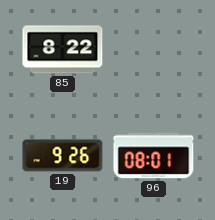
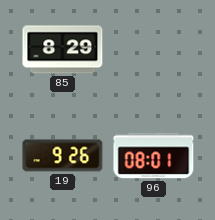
85: 8:22 -> 8:29
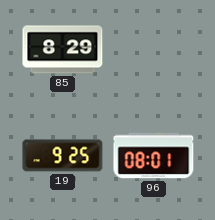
19: 9:26 -> 9:25
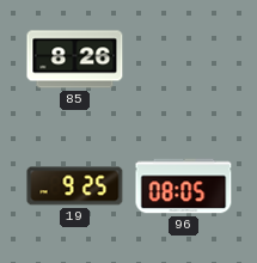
85: 8:29 -> 8:26
96: 08:01 -> 08:05
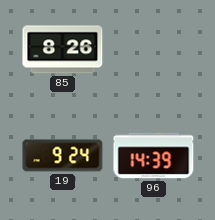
19: 9:25 -> 9:24
96: 08:05 -> 14:39
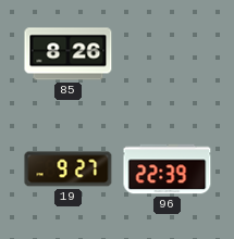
19: 9:24 -> 9:27
96: 14:39 -> 22:39
